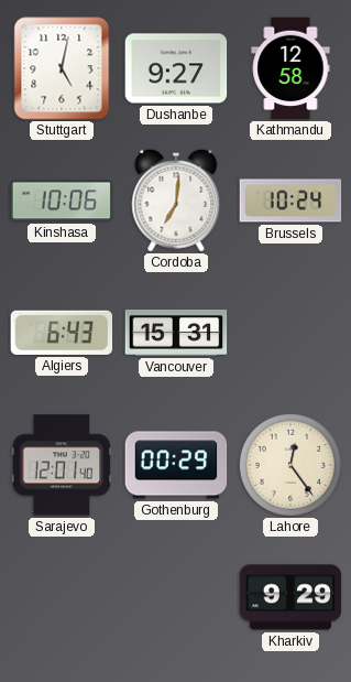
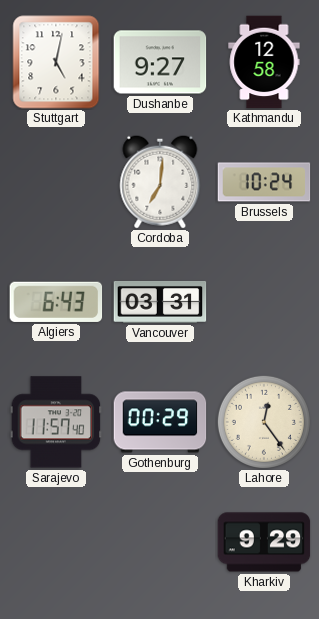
Kinshasa: 10:06 -> none
Vancouver: 15:31 -> 03:31
Sarajevo: 12:01 -> 11:57
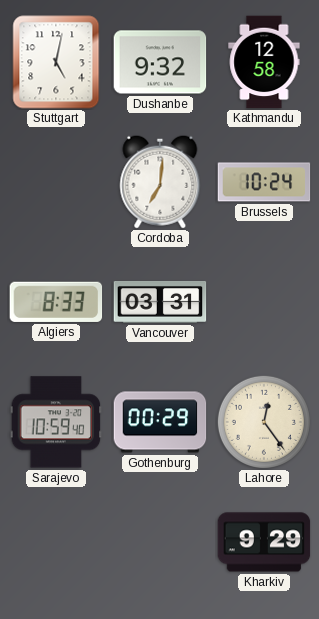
Dushanbe: 9:27 -> 9:32
Algiers: 6:43 -> 8:33
Sarajevo: 11:57 -> 10:59
